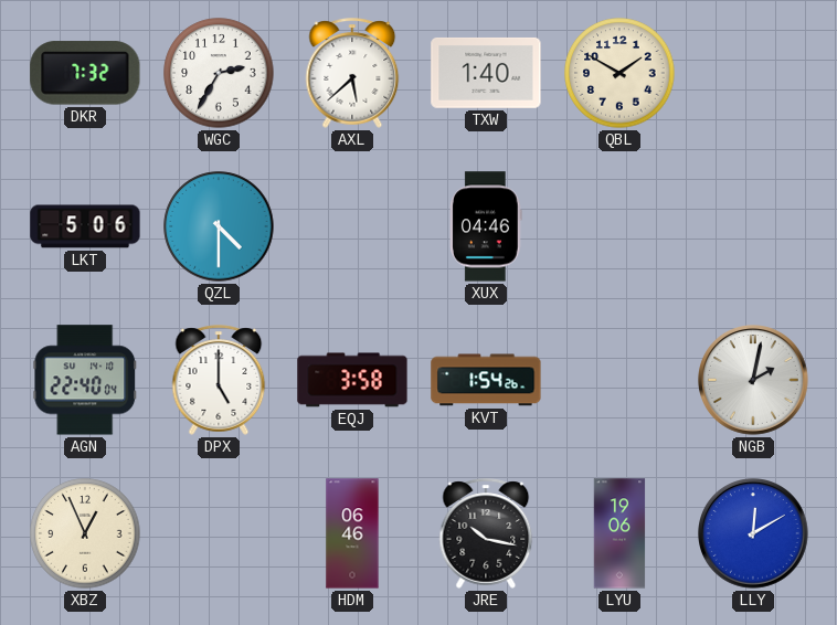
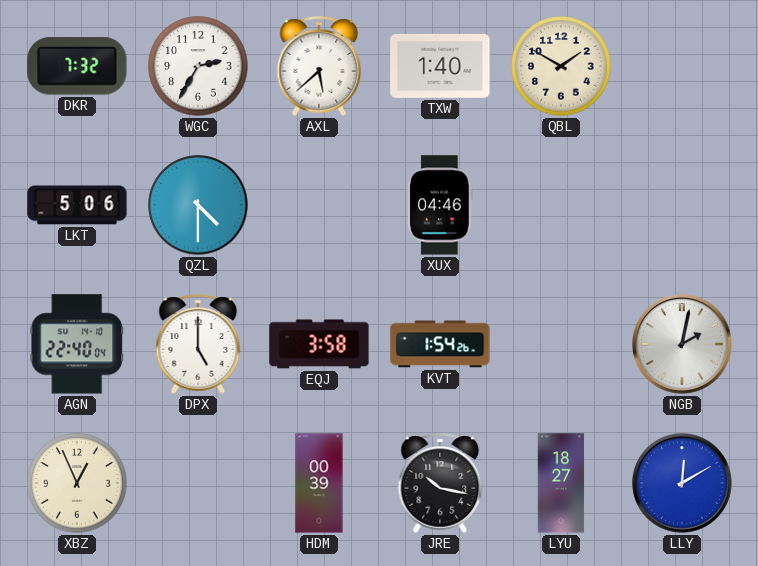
HDM: 06:46 -> 00:39
LYU: 19:06 -> 18:27
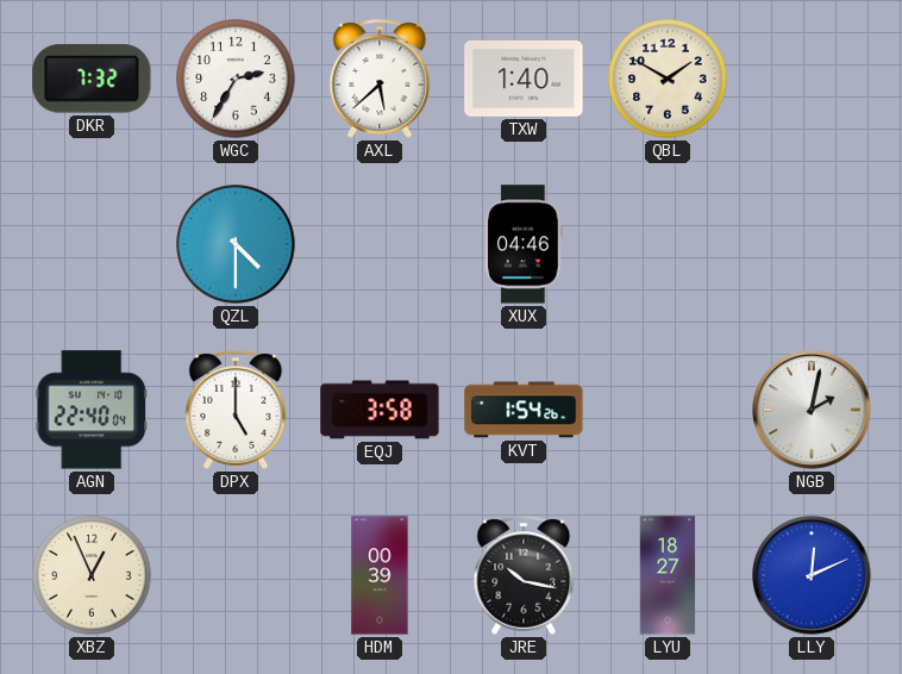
LKT: 5:06 -> none
LLY: 12:10 -> 12:11
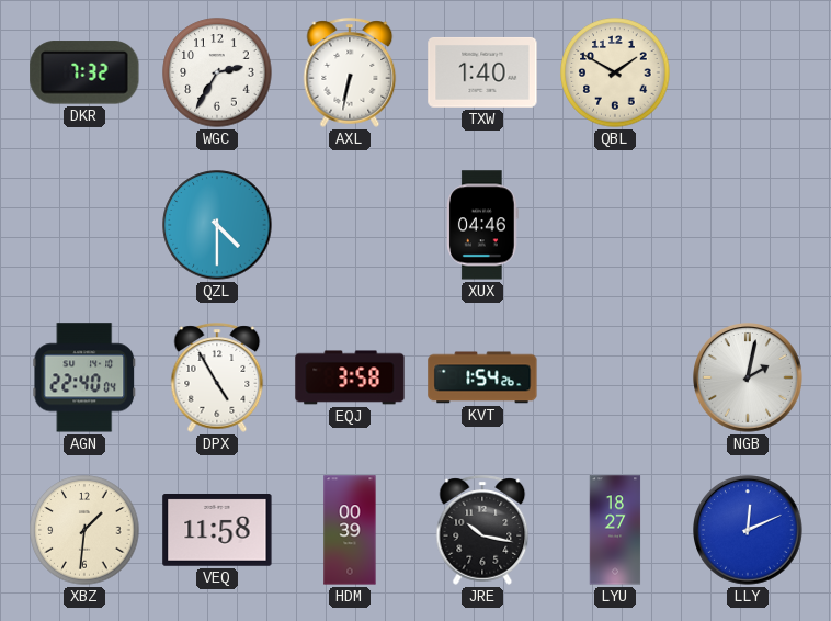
AXL: 5:38 -> 6:32
DPX: 5:00 -> 4:55
XBZ: 12:56 -> 1:31
VEQ: none -> 11:58
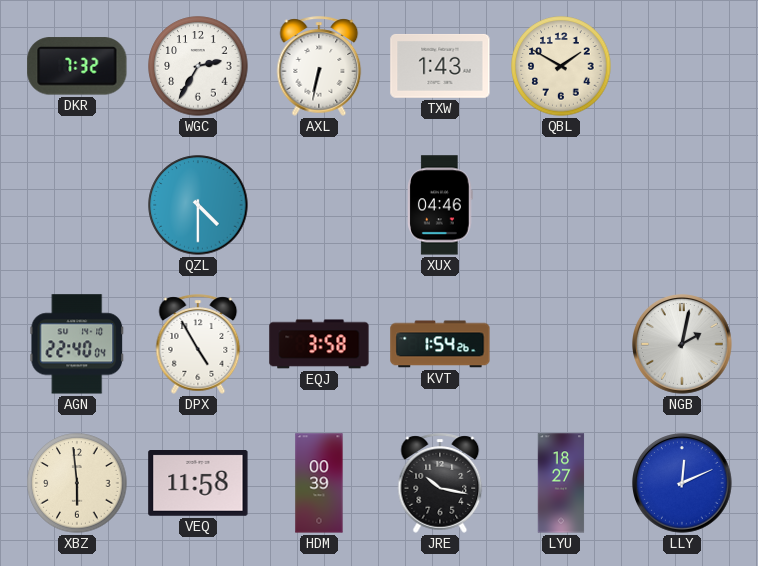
TXW: 1:40 -> 1:43
XBZ: 1:31 -> 5:59
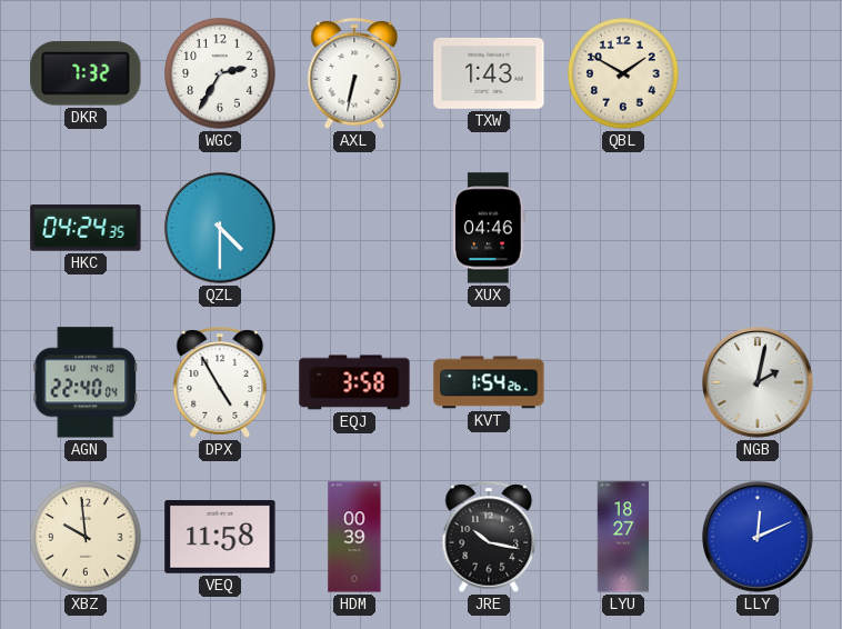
HKC: none -> 04:24
XBZ: 5:59 -> 9:59
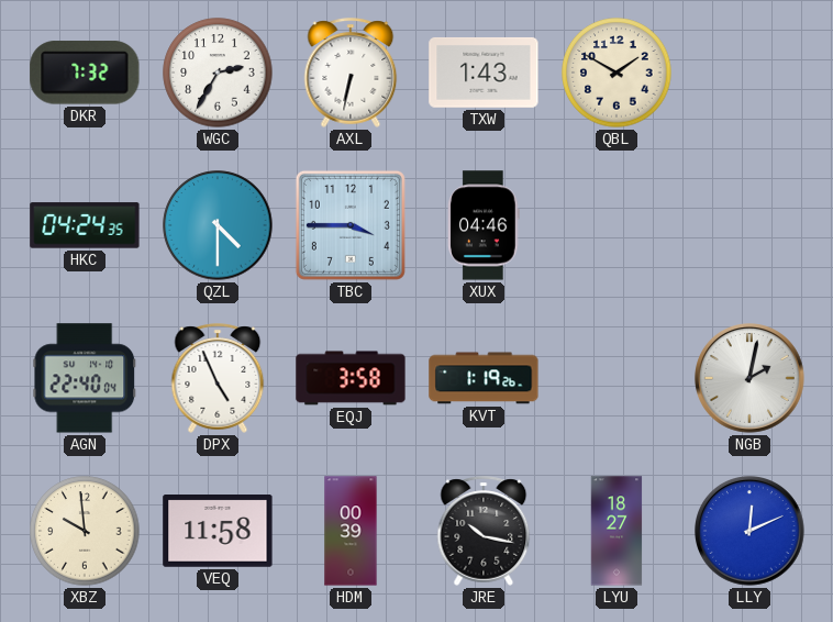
TBC: none -> 3:45
DPX: 4:55 -> 4:56
KVT: 1:54 -> 1:19
